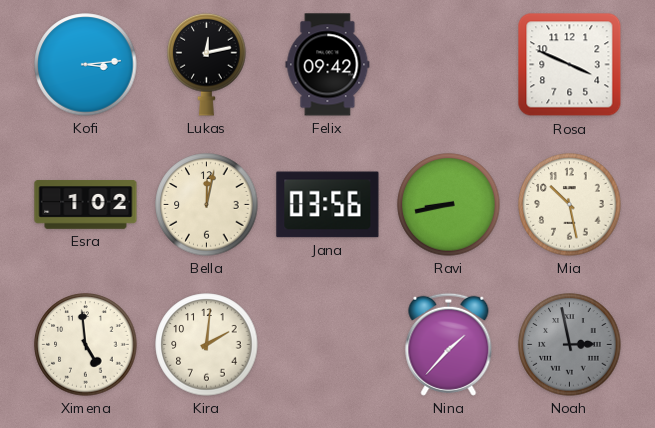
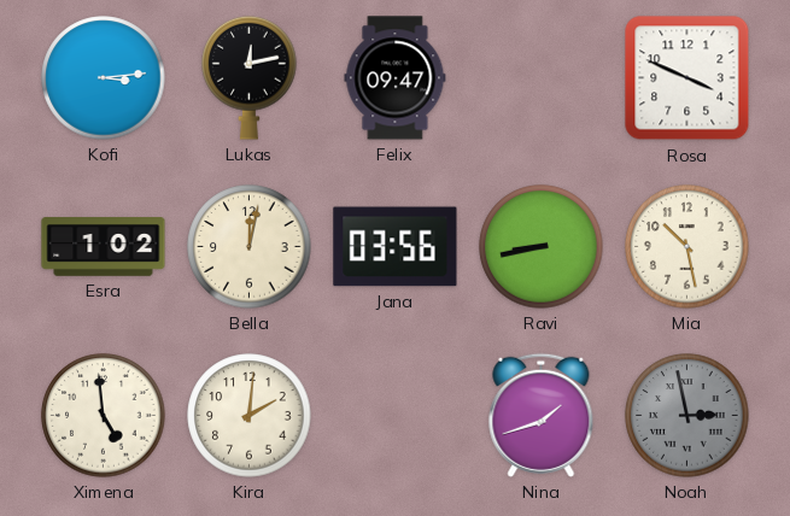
Felix: 09:42 -> 09:47
Nina: 1:37 -> 1:42
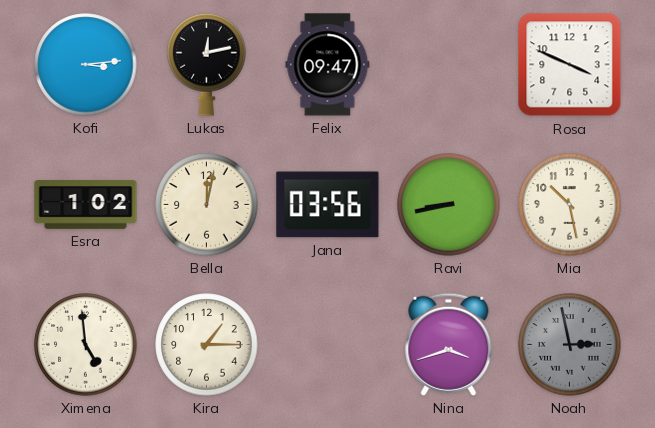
Kira: 2:01 -> 1:15
Nina: 1:42 -> 3:42
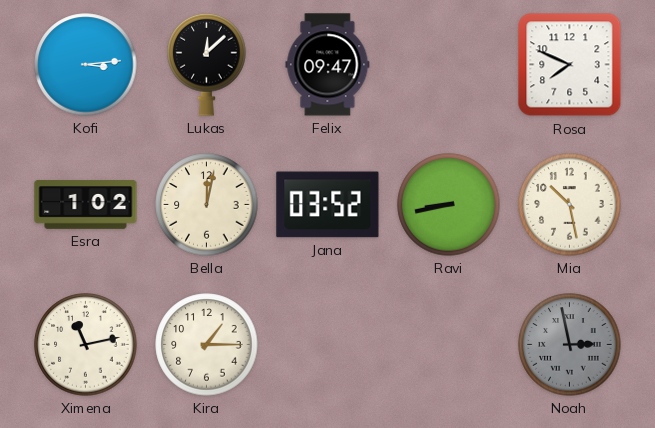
Lukas: 12:13 -> 12:08
Rosa: 3:49 -> 7:49
Jana: 03:56 -> 03:52
Ximena: 4:59 -> 11:13
Nina: 3:42 -> none
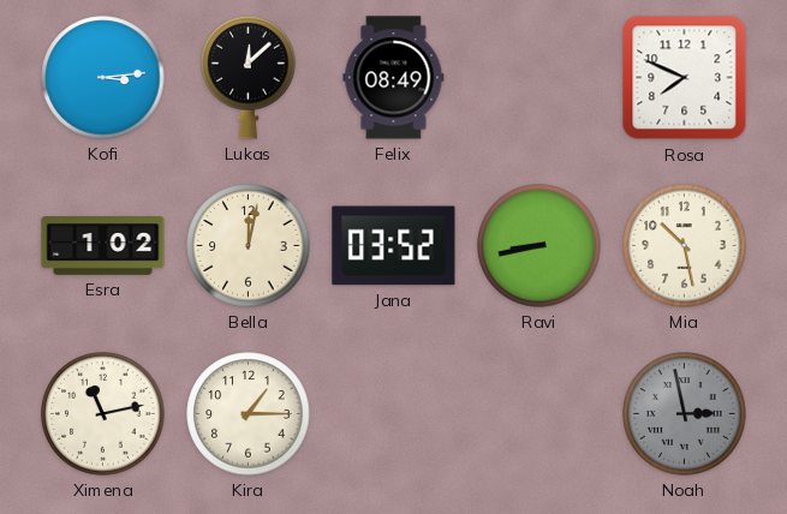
Felix: 09:47 -> 08:49
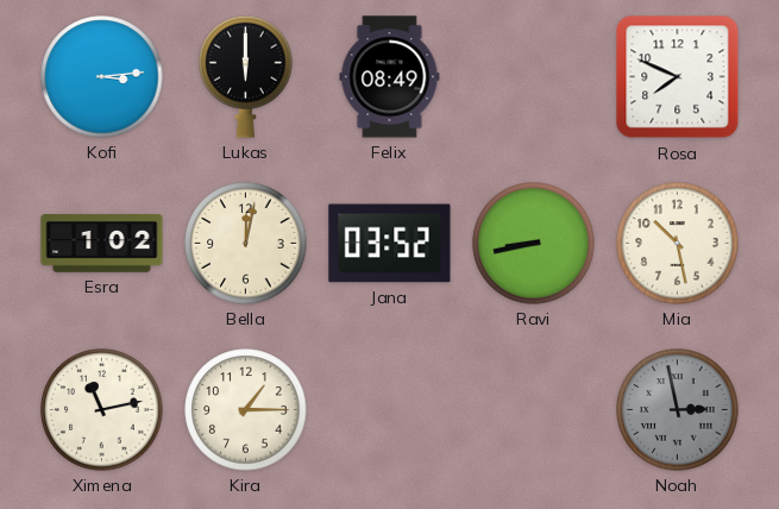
Lukas: 12:08 -> 6:00
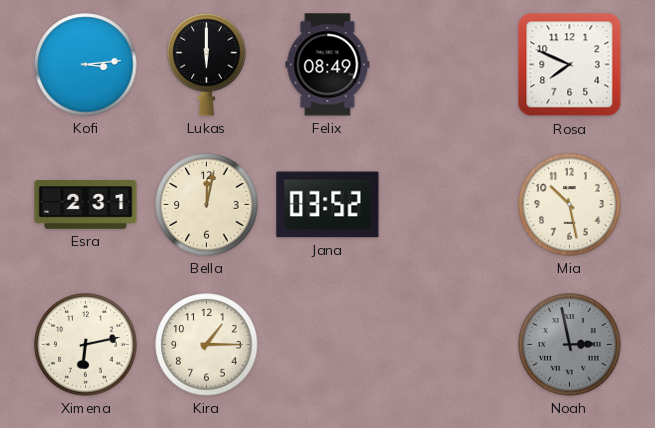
Esra: 1:02 -> 2:31
Ravi: 8:43 -> none
Ximena: 11:13 -> 6:13
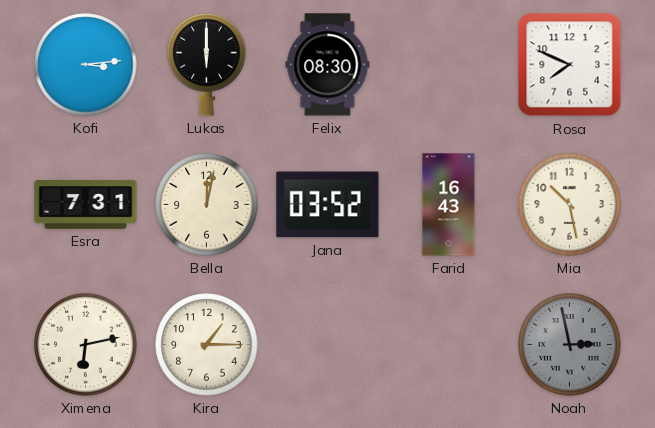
Felix: 08:49 -> 08:30
Esra: 2:31 -> 7:31
Farid: none -> 16:43
